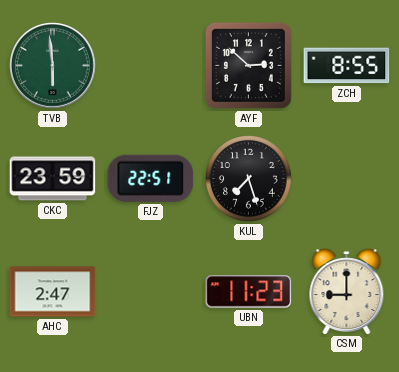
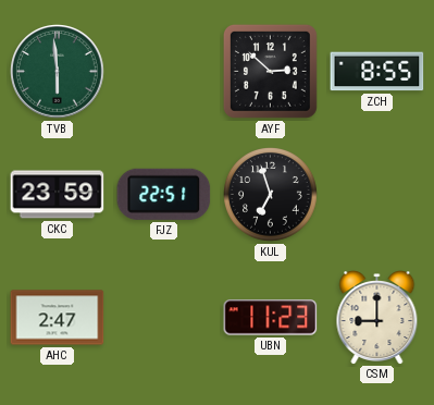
KUL: 7:27 -> 6:57
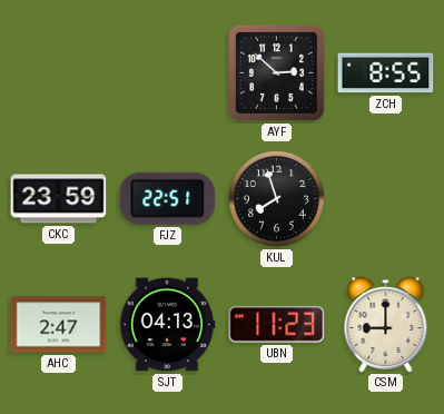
TVB: 5:59 -> none
KUL: 6:57 -> 7:57
SJT: none -> 04:13
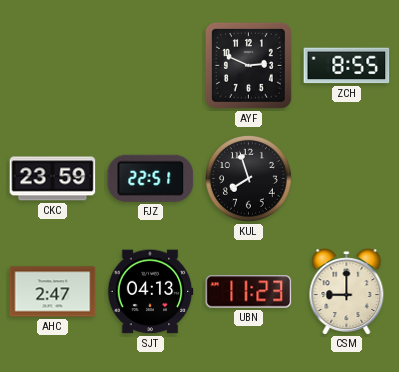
AYF: 2:52 -> 2:49
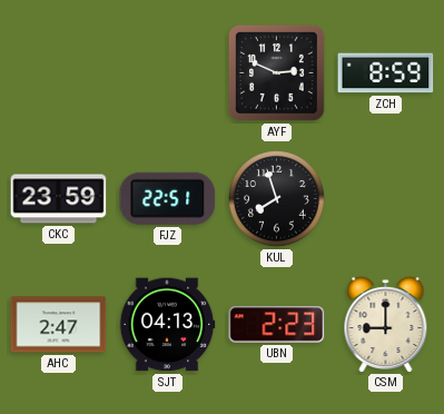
ZCH: 8:55 -> 8:59
UBN: 11:23 -> 2:23
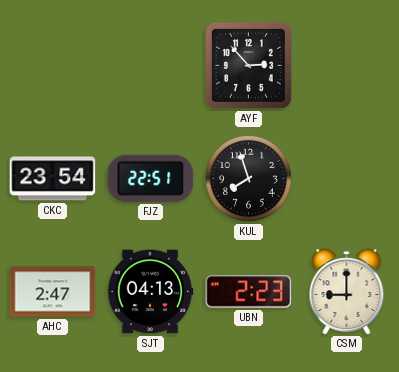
AYF: 2:49 -> 2:53
ZCH: 8:59 -> none
CKC: 23:59 -> 23:54
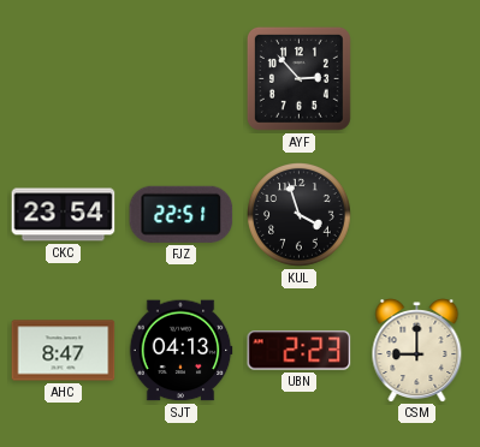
KUL: 7:57 -> 3:57
AHC: 2:47 -> 8:47
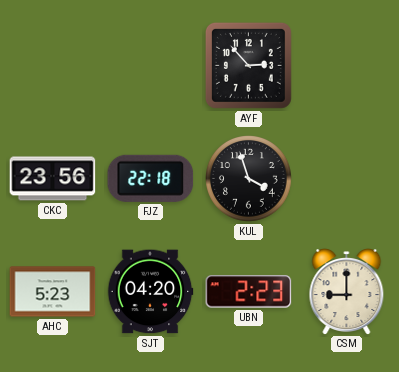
CKC: 23:54 -> 23:56
FJZ: 22:51 -> 22:18
AHC: 8:47 -> 5:23
SJT: 04:13 -> 04:20
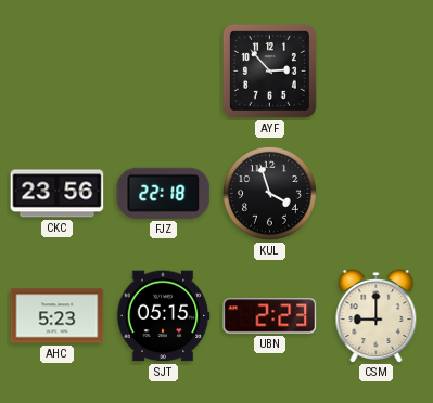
SJT: 04:20 -> 05:15
